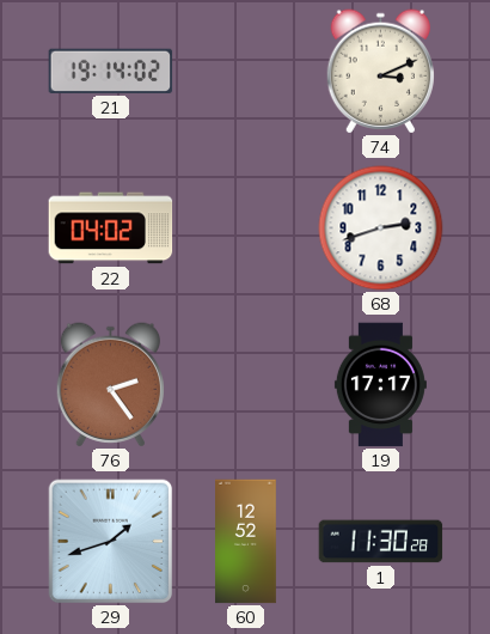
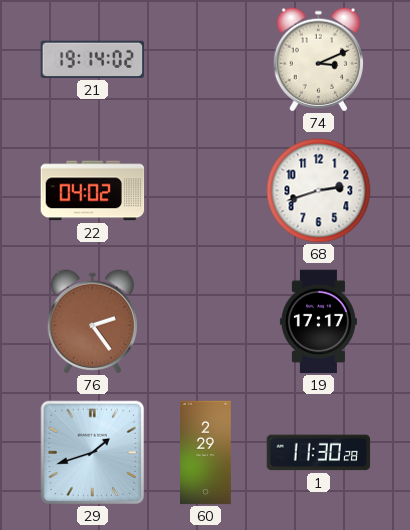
60: 12:52 -> 2:29
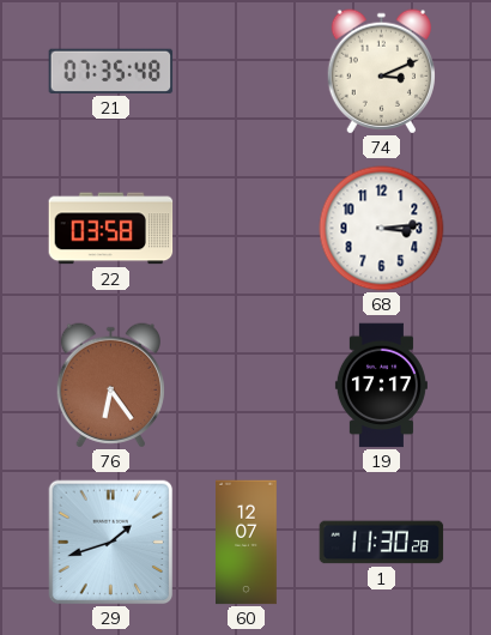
21: 19:14 -> 07:35
22: 04:02 -> 03:58
68: 2:42 -> 3:14
76: 2:24 -> 6:24
60: 2:29 -> 12:07
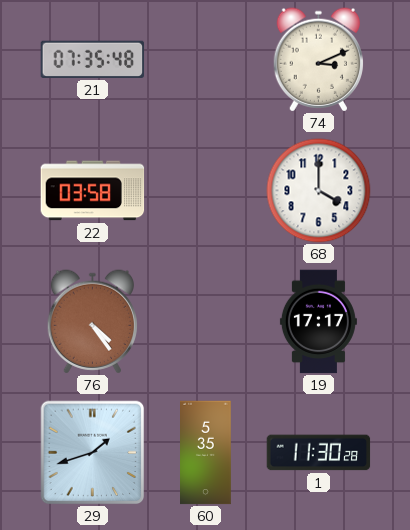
68: 3:14 -> 4:00
76: 6:24 -> 4:24
60: 12:07 -> 5:35
